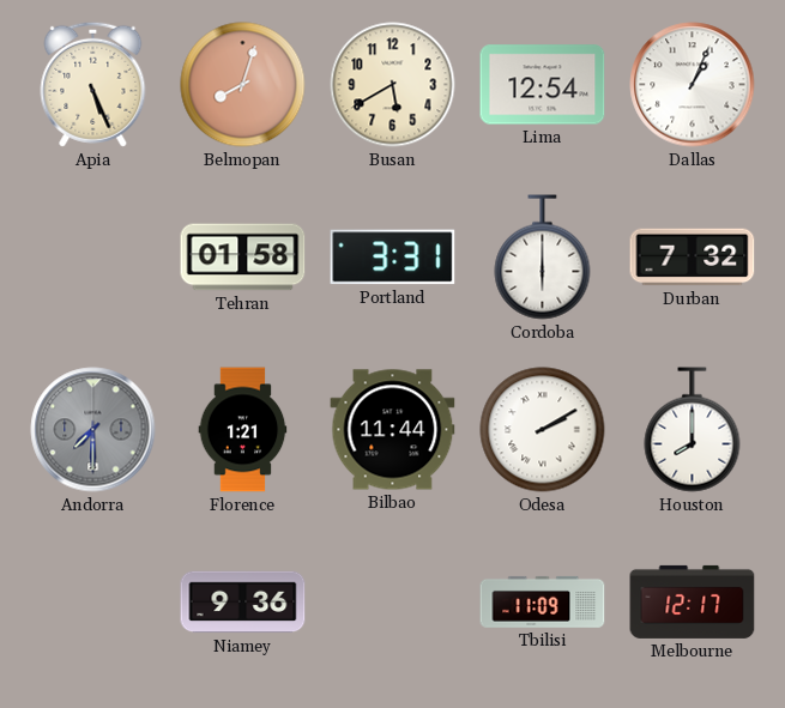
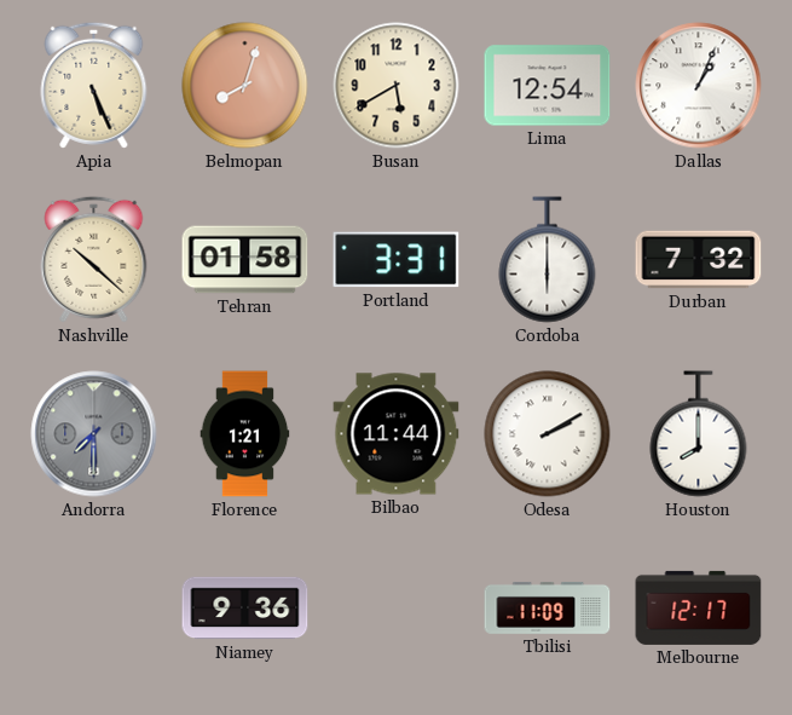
Nashville: none -> 10:22
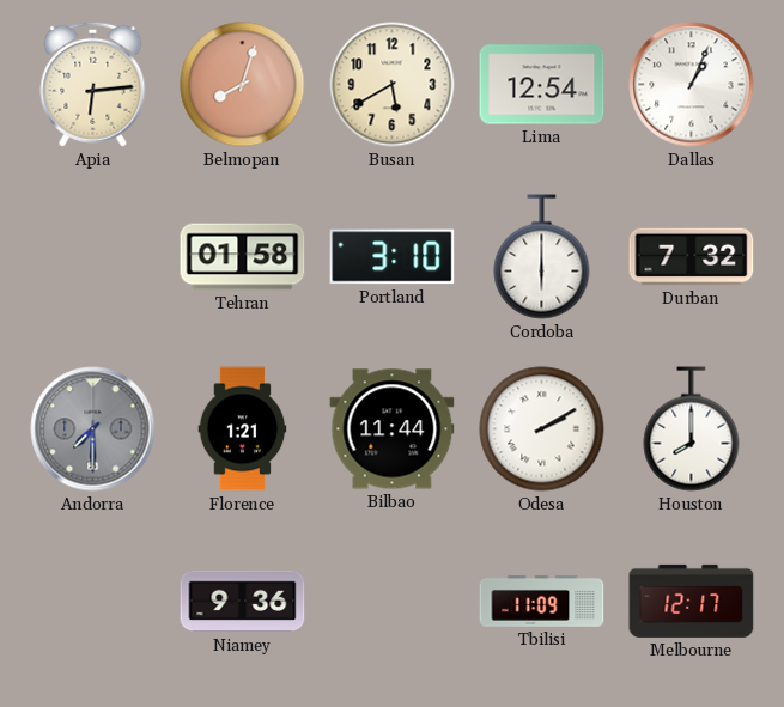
Apia: 5:26 -> 6:14
Nashville: 10:22 -> none
Portland: 3:31 -> 3:10
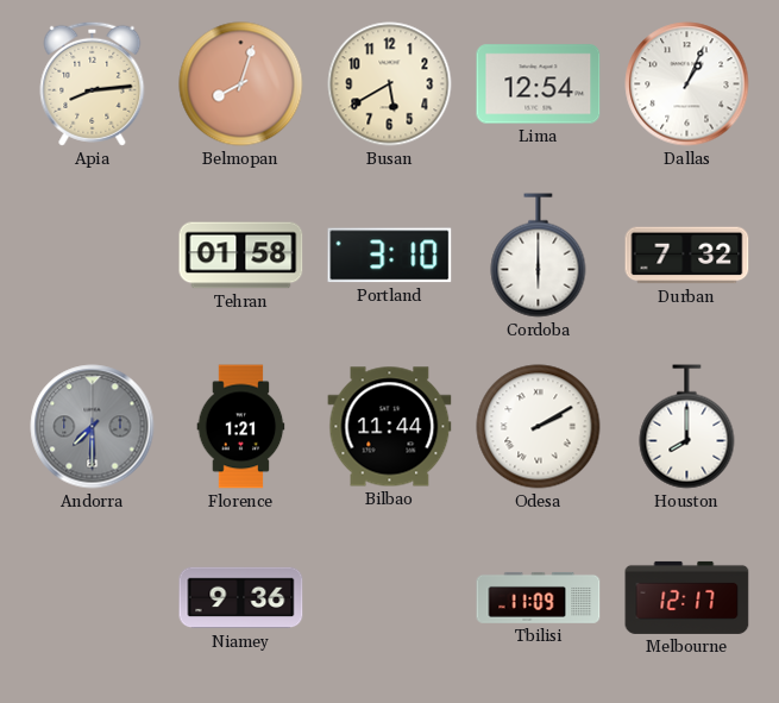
Apia: 6:14 -> 8:14
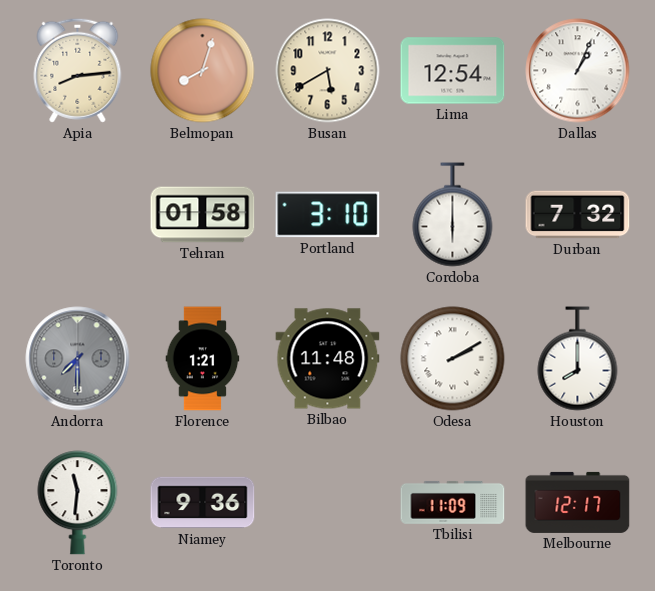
Bilbao: 11:44 -> 11:48
Toronto: none -> 11:31
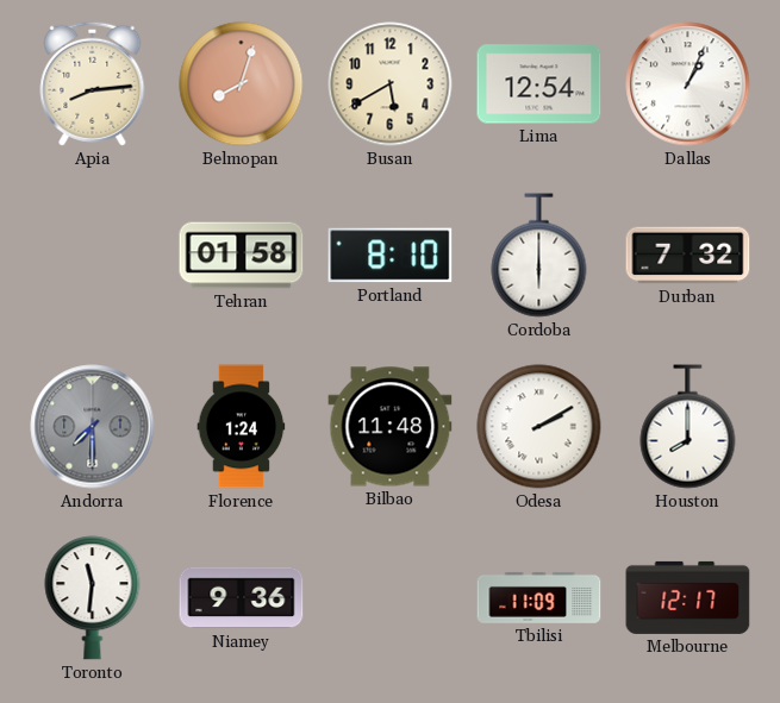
Portland: 3:10 -> 8:10
Florence: 1:21 -> 1:24
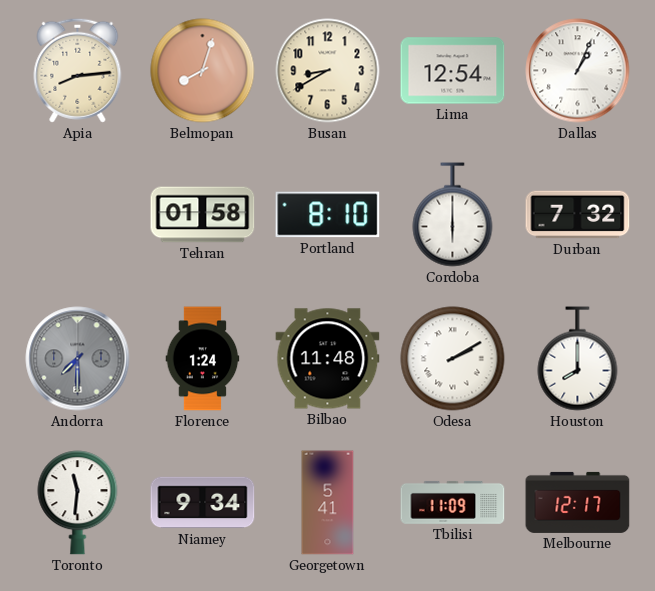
Busan: 5:40 -> 8:40
Niamey: 9:36 -> 9:34
Georgetown: none -> 5:41
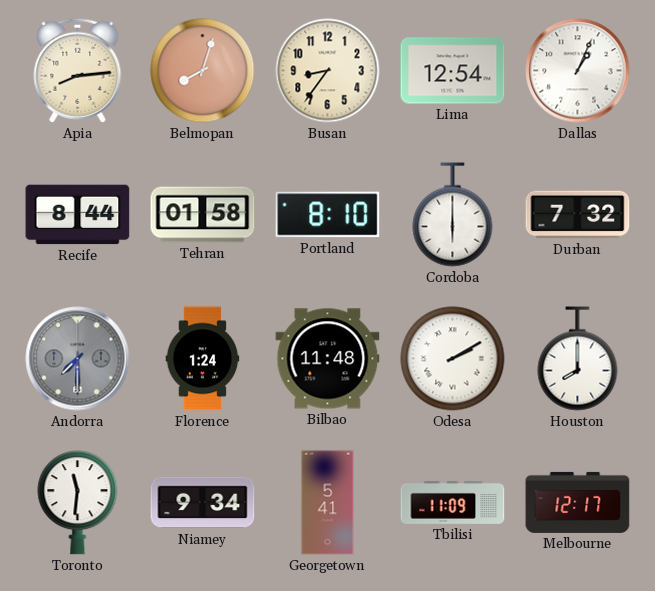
Busan: 8:40 -> 8:36
Recife: none -> 8:44
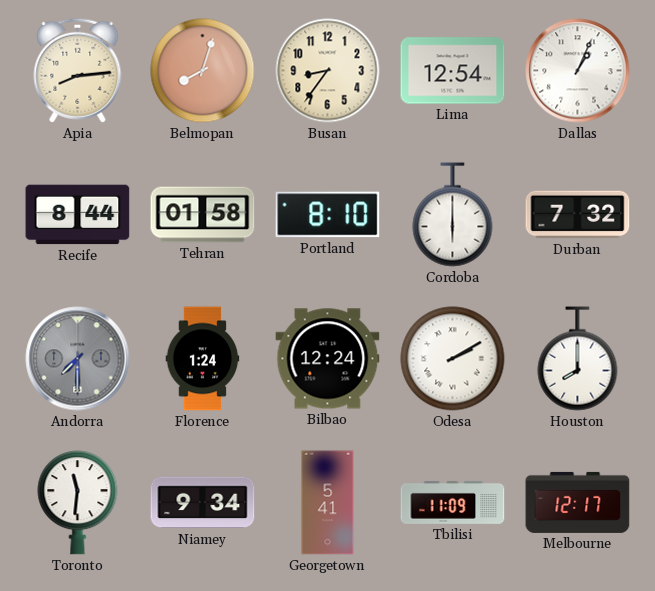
Bilbao: 11:48 -> 12:24
